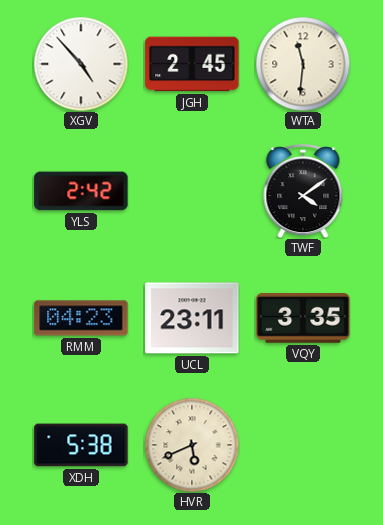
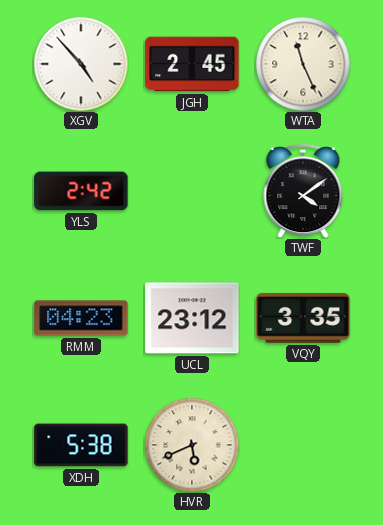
WTA: 11:31 -> 11:26
UCL: 23:11 -> 23:12
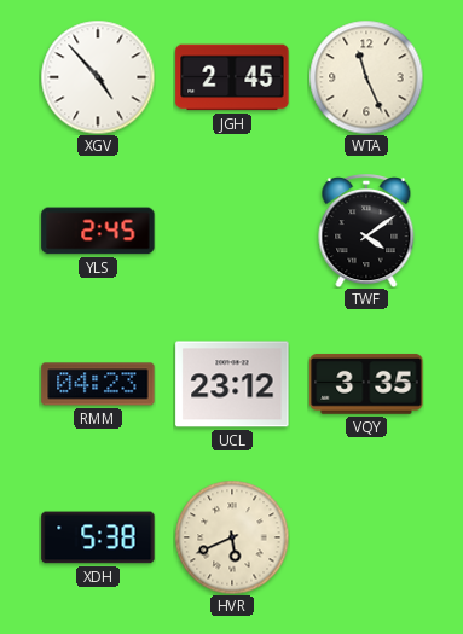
YLS: 2:42 -> 2:45
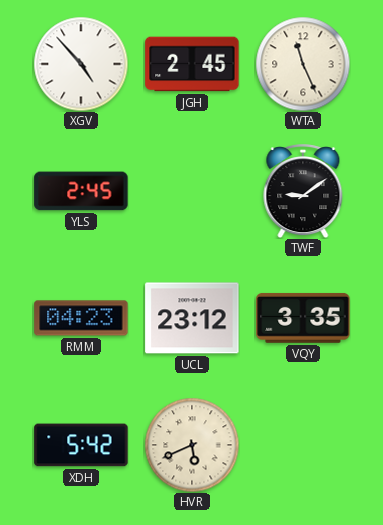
TWF: 4:09 -> 9:09
XDH: 5:38 -> 5:42
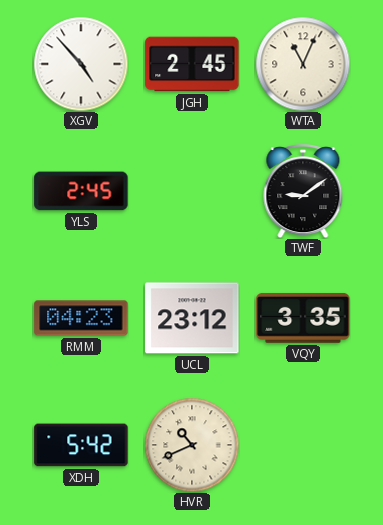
WTA: 11:26 -> 11:04
HVR: 5:41 -> 10:41
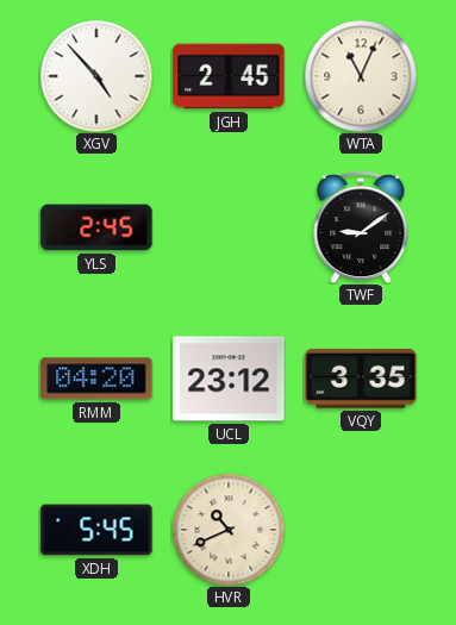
RMM: 04:23 -> 04:20
XDH: 5:42 -> 5:45
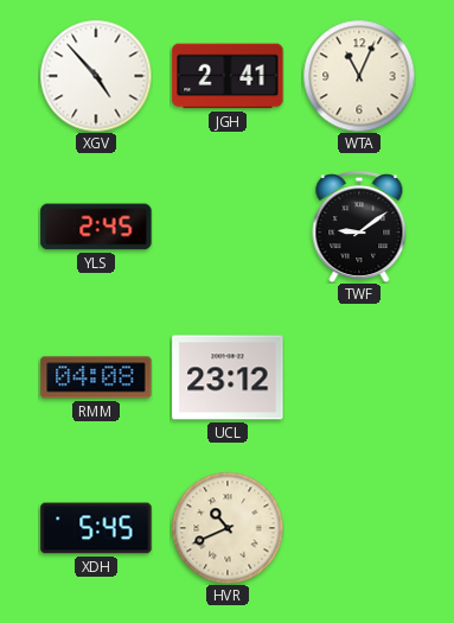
JGH: 2:45 -> 2:41
RMM: 04:20 -> 04:08
VQY: 3:35 -> none
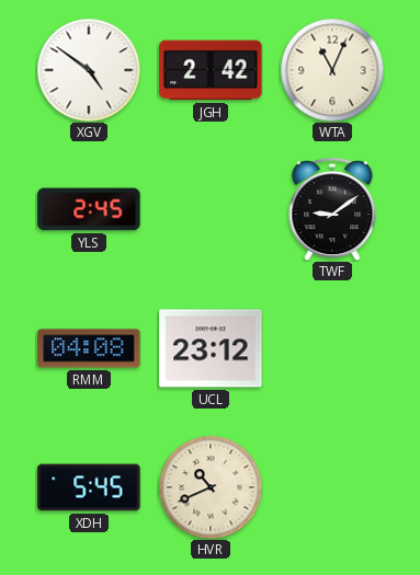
XGV: 4:53 -> 4:51
JGH: 2:41 -> 2:42
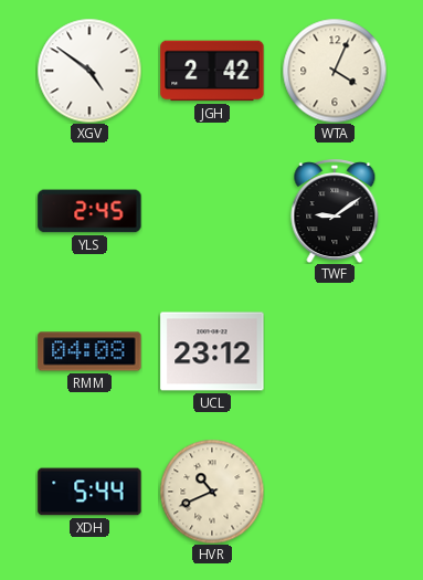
WTA: 11:04 -> 4:04
XDH: 5:45 -> 5:44
